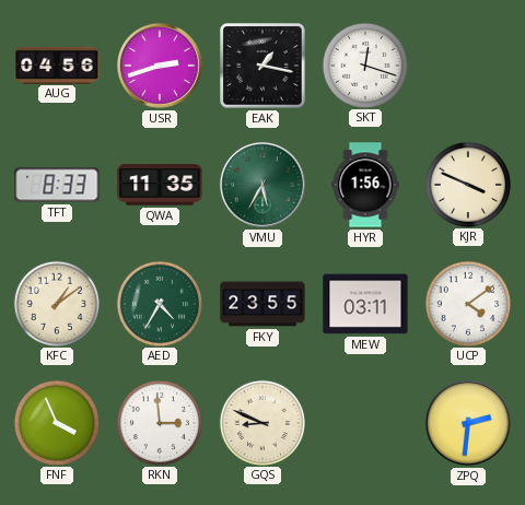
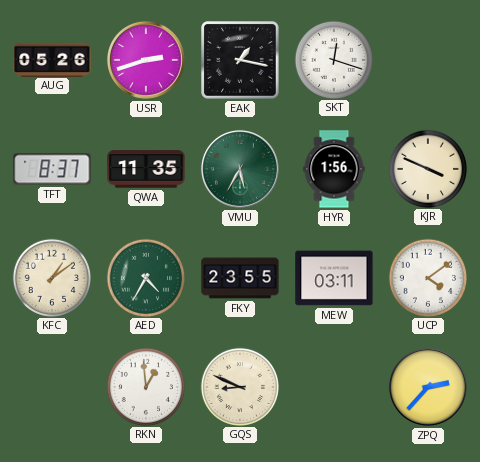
AUG: 04:56 -> 05:26
TFT: 8:33 -> 8:37
FNF: 3:56 -> none
RKN: 2:59 -> 12:59
ZPQ: 2:31 -> 2:37
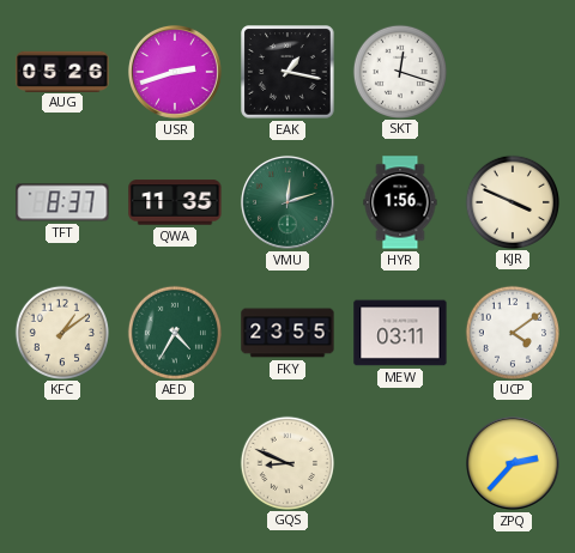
VMU: 5:35 -> 12:12
RKN: 12:59 -> none
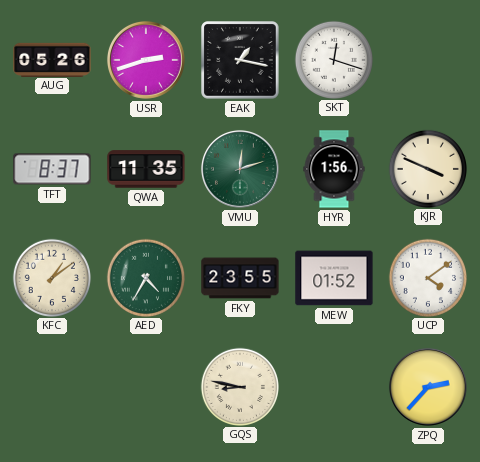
MEW: 03:11 -> 01:52
GQS: 8:49 -> 8:47
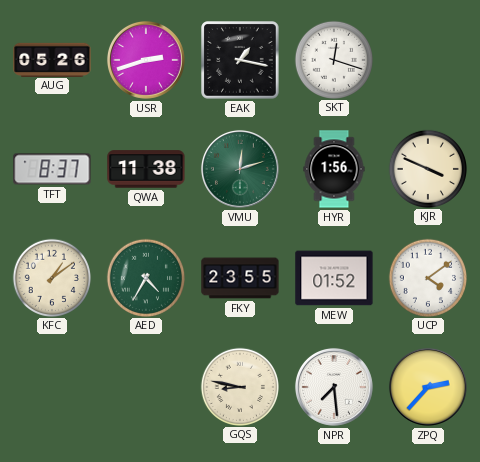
QWA: 11:35 -> 11:38
NPR: none -> 7:29
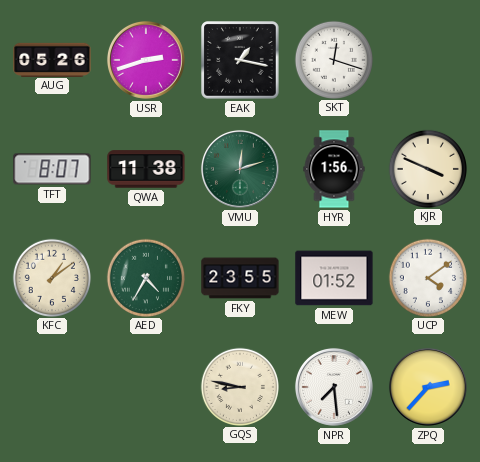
TFT: 8:37 -> 8:07
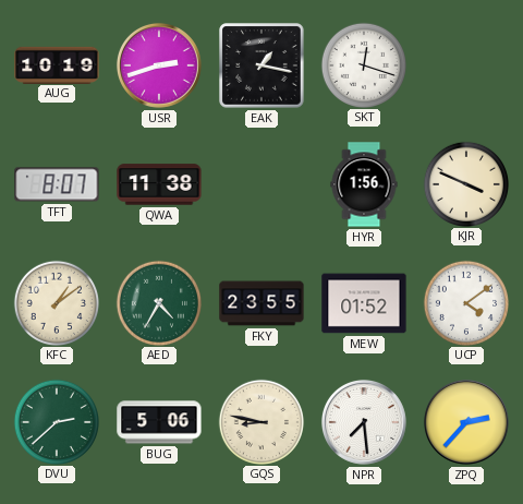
AUG: 05:26 -> 10:19
VMU: 12:12 -> none
DVU: none -> 2:38
BUG: none -> 5:06
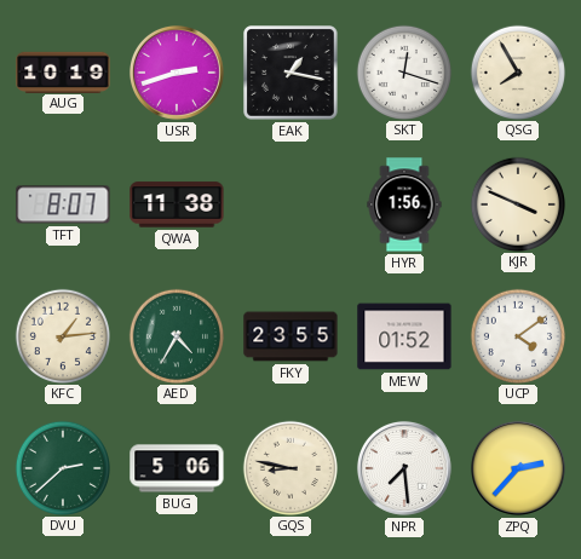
QSG: none -> 7:55
KFC: 1:09 -> 1:14
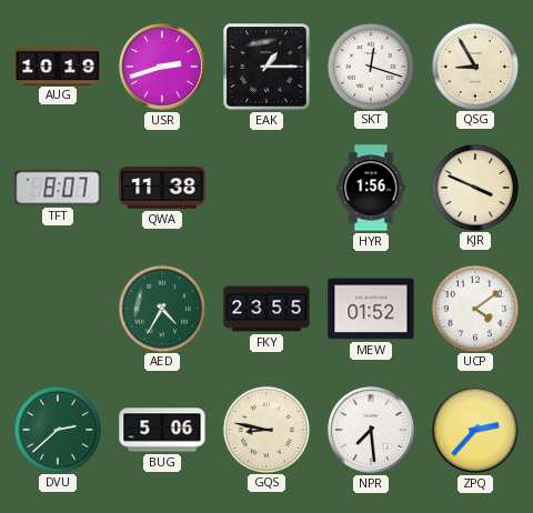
EAK: 1:17 -> 1:15
QSG: 7:55 -> 8:55
KFC: 1:14 -> none
